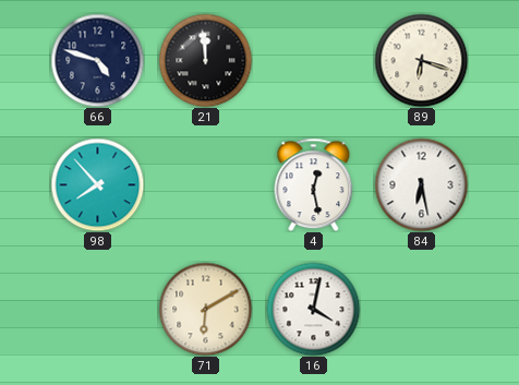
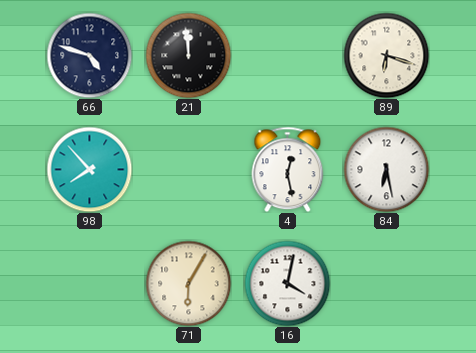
71: 6:10 -> 6:05
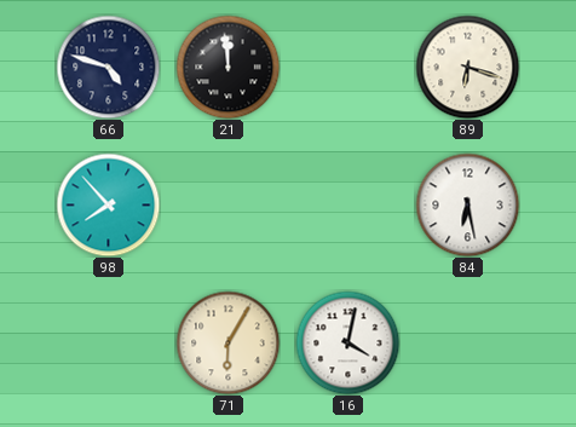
4: 12:28 -> none
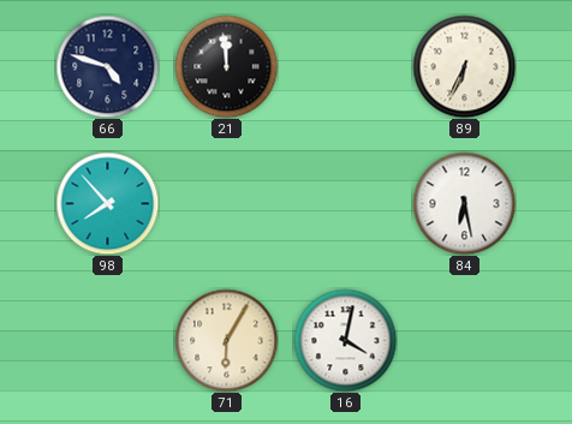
89: 6:18 -> 6:34
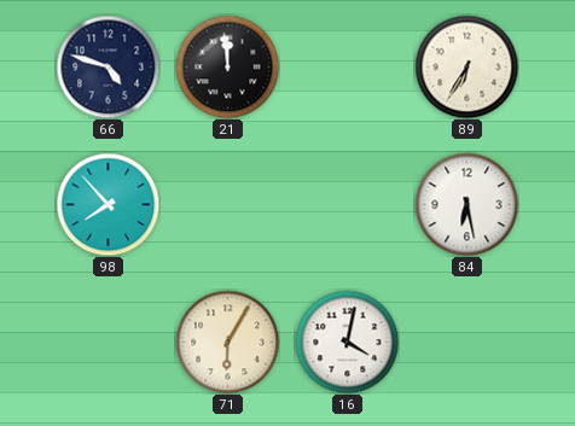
89: 6:34 -> 6:35
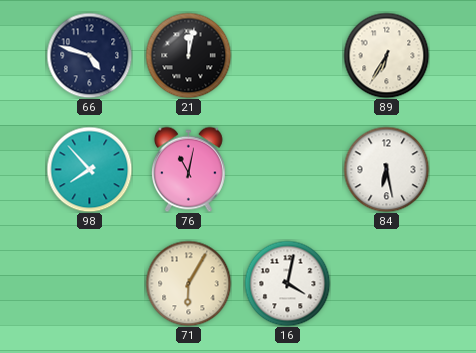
21: 11:59 -> 12:02
76: none -> 11:02
